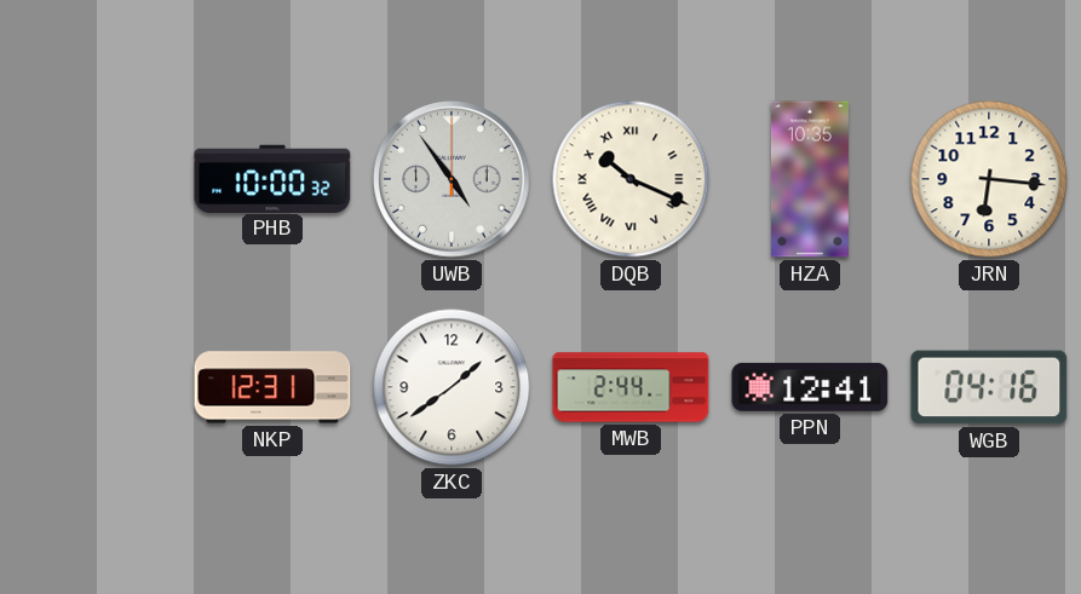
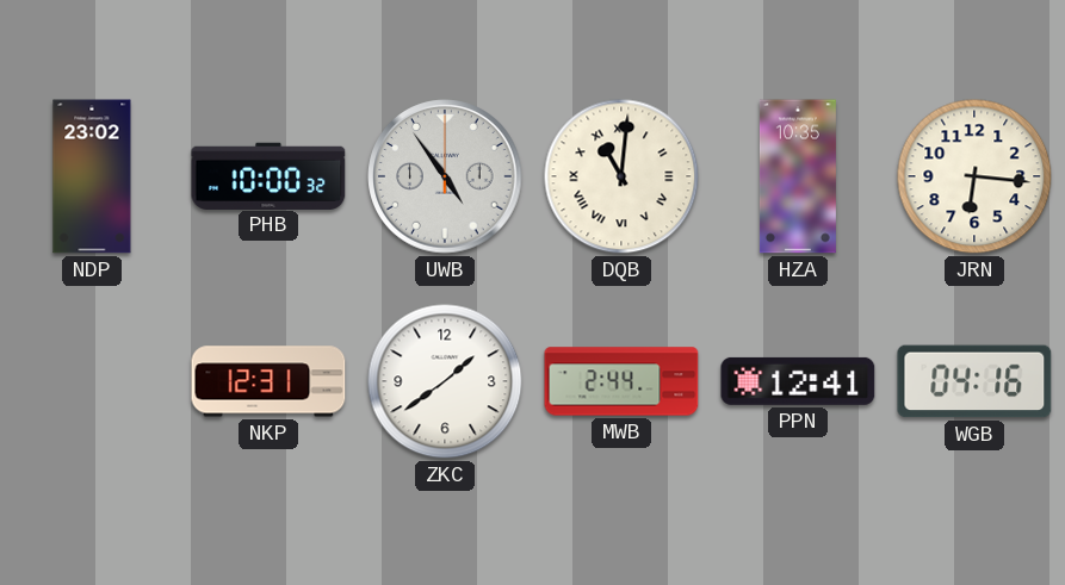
NDP: none -> 23:02
DQB: 10:19 -> 11:01
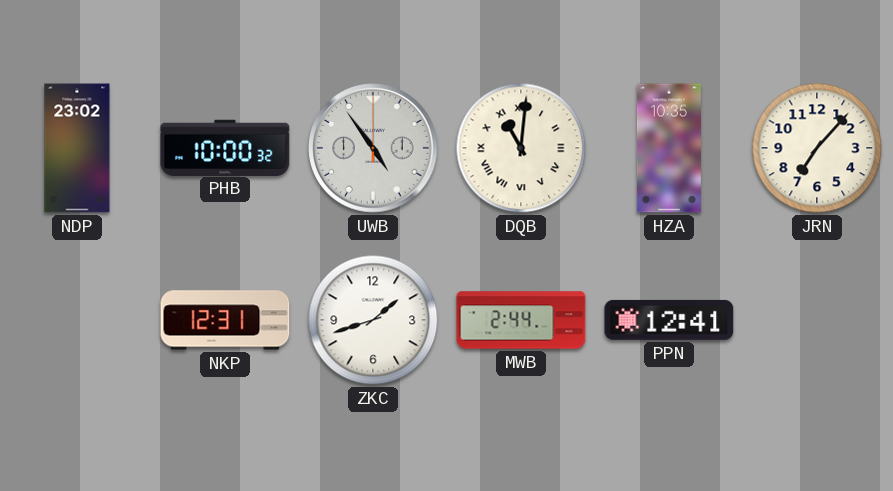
JRN: 6:16 -> 7:07
ZKC: 1:39 -> 1:42
WGB: 04:16 -> none
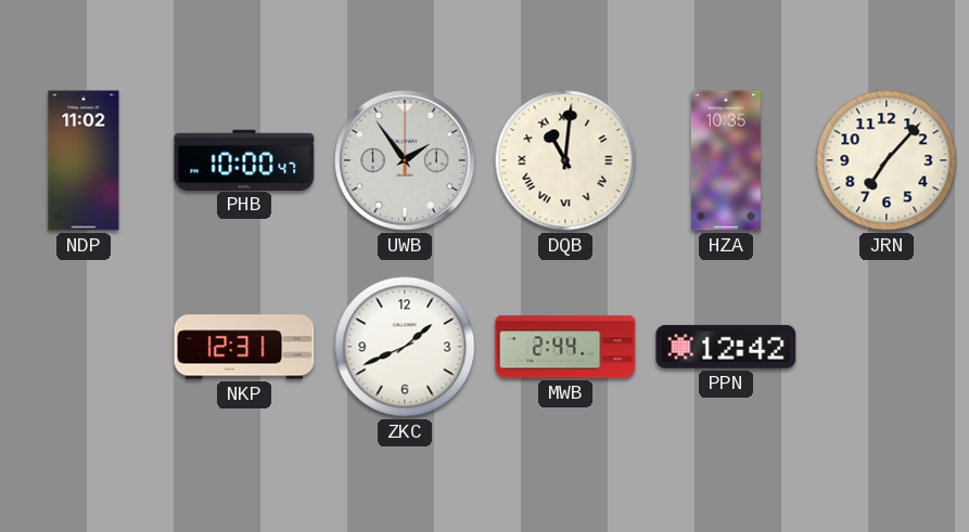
NDP: 23:02 -> 11:02
PHB: 10:00:32 -> 10:00:47
UWB: 4:54 -> 1:54
ZKC: 1:42 -> 1:41
PPN: 12:41 -> 12:42
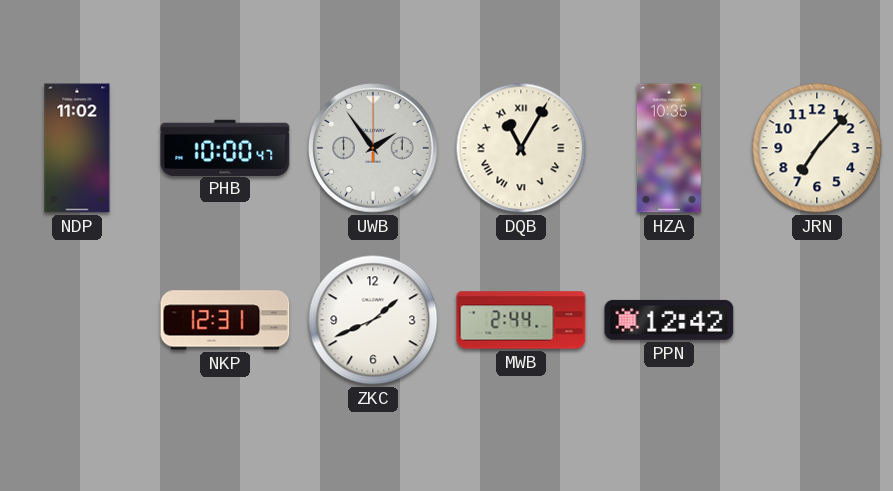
DQB: 11:01 -> 11:05
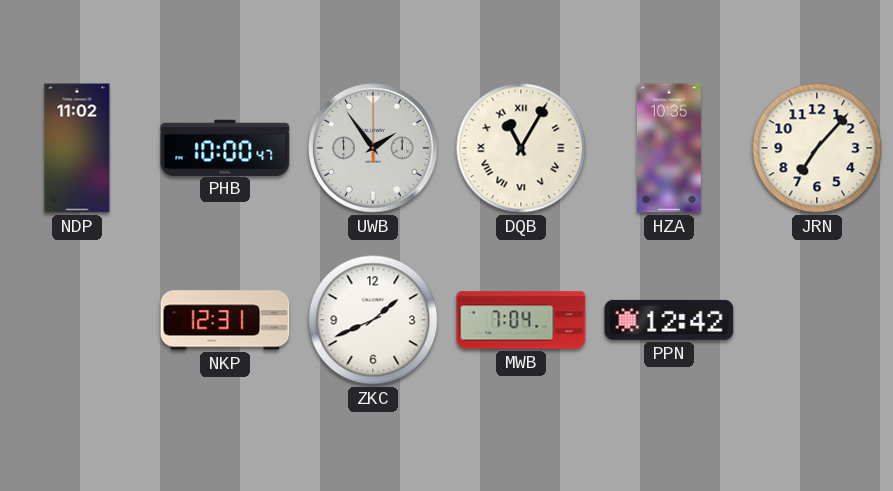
MWB: 2:44 -> 7:04
